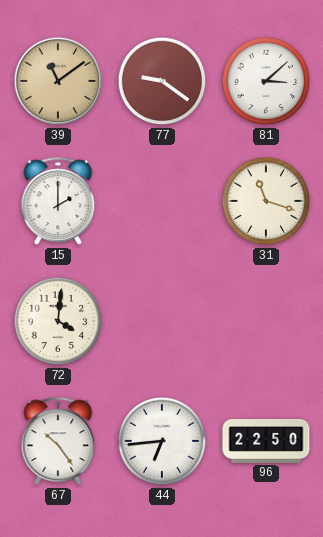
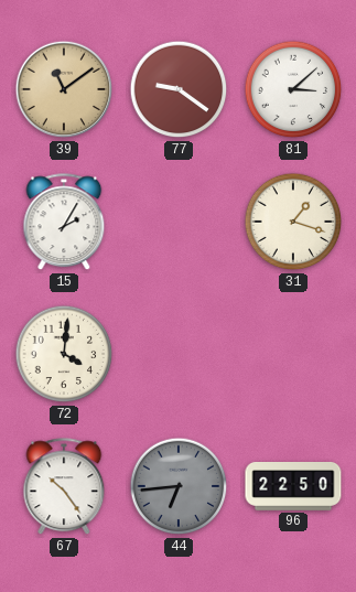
15: 2:00 -> 2:05
31: 11:18 -> 1:18
44 dial: white -> grey
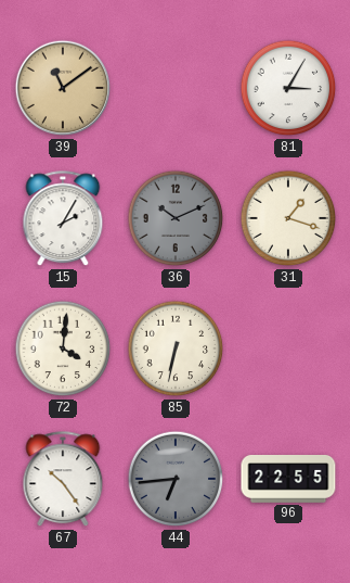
77: 9:21 -> none
81: 3:08 -> 3:05
36: none -> 10:11
85: none -> 6:32
96: 22:50 -> 22:55
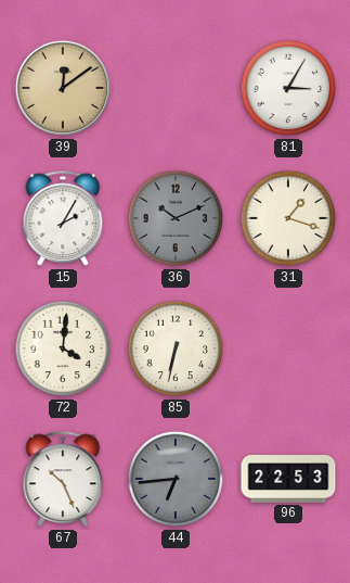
39: 11:09 -> 12:09
67: 10:24 -> 10:26
96: 22:55 -> 22:53
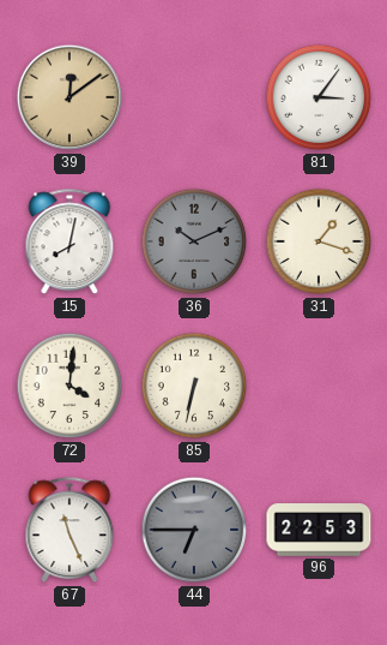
81: 3:05 -> 3:06
15: 2:05 -> 8:02
67: 10:26 -> 11:26
44: 6:44 -> 6:45
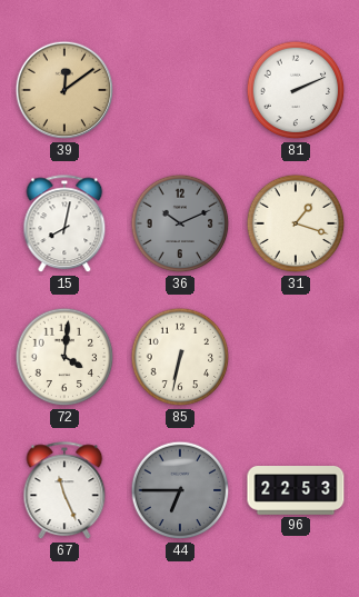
81: 3:06 -> 2:11
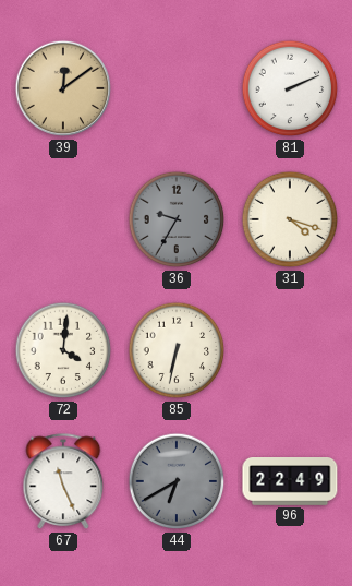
15: 8:02 -> none
36: 10:11 -> 9:35
31: 1:18 -> 4:18
44: 6:45 -> 6:40
96: 22:53 -> 22:49
